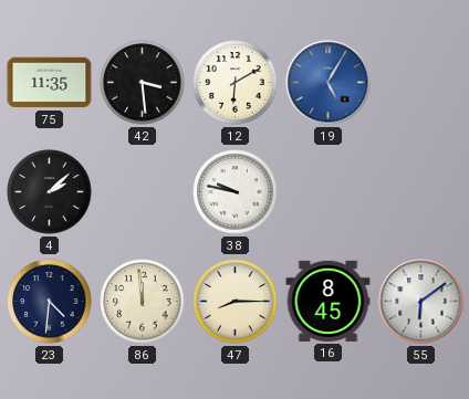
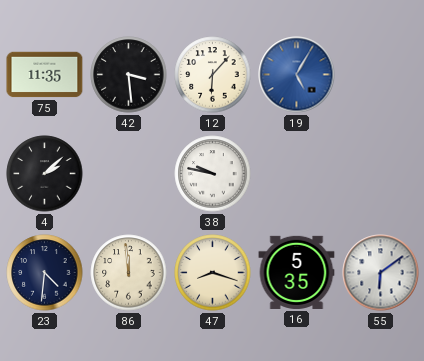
12: 6:10 -> 6:07
47: 8:15 -> 8:18
16: 8:45 -> 5:35
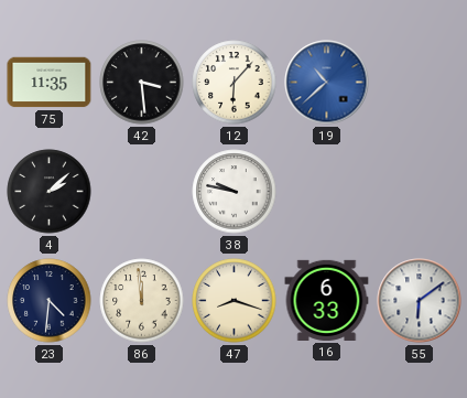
19: 5:05 -> 10:38
16: 5:35 -> 6:33
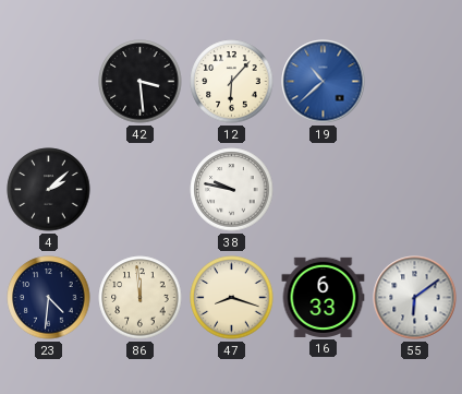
75: 11:35 -> none
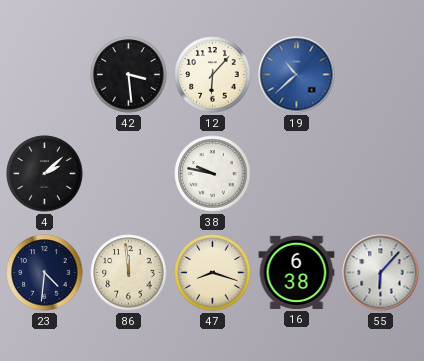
16: 6:33 -> 6:38
55: 6:09 -> 6:07
